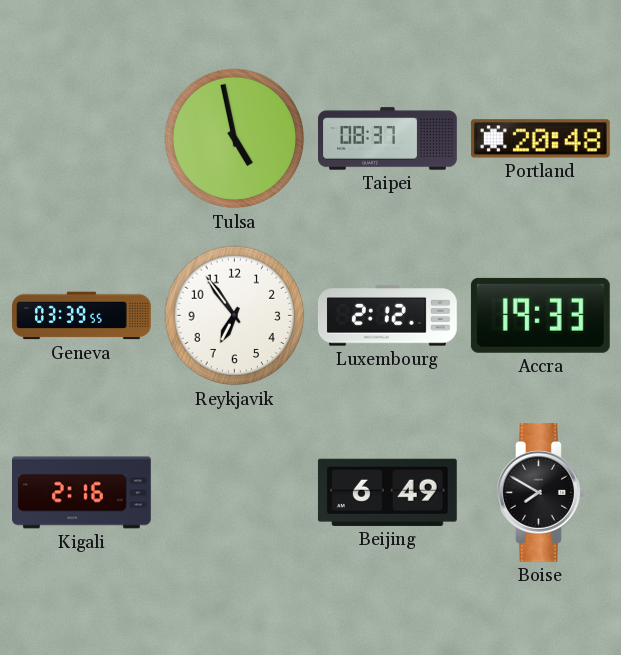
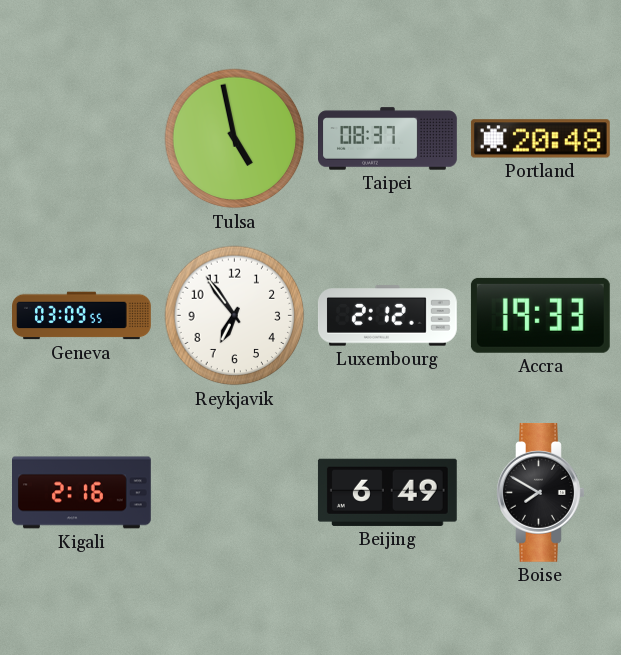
Geneva: 03:39 -> 03:09
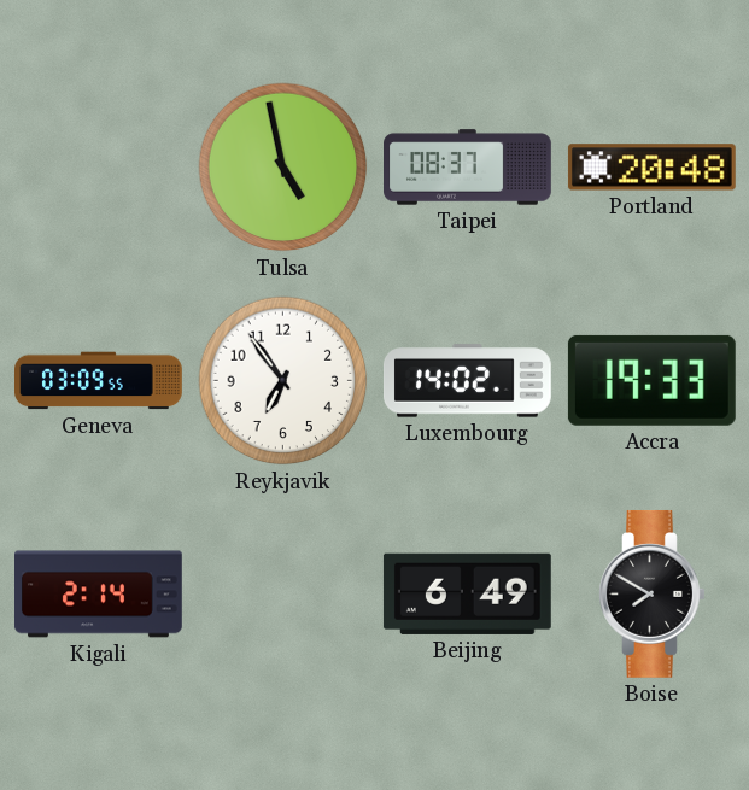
Luxembourg: 2:12 -> 14:02
Kigali: 2:16 -> 2:14
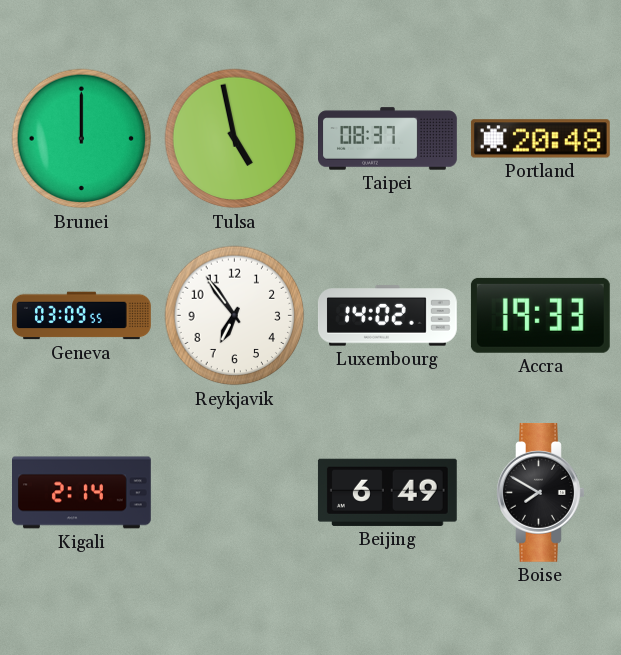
Brunei: none -> 12:00
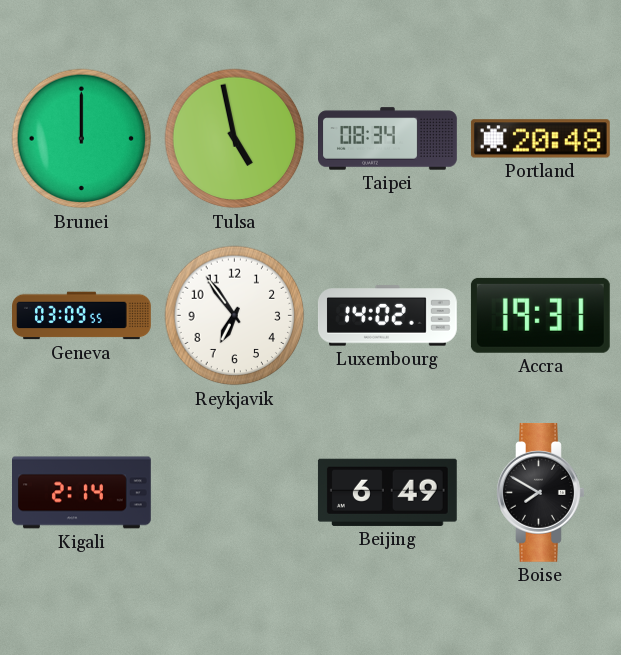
Taipei: 08:37 -> 08:34
Accra: 19:33 -> 19:31
